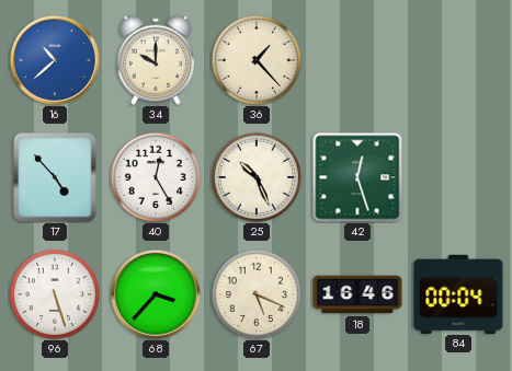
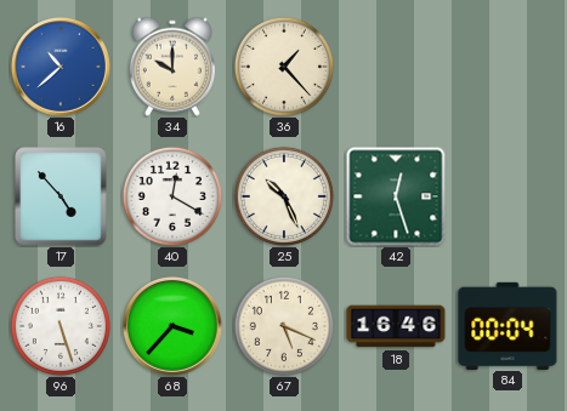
40: 12:25 -> 12:20
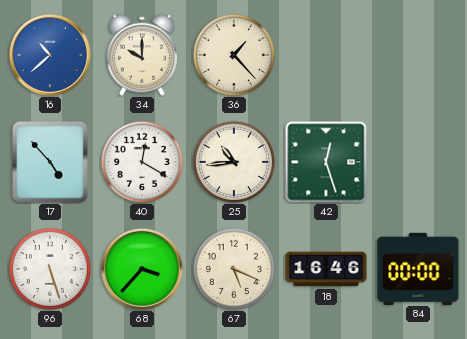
25: 10:26 -> 10:44
84: 00:04 -> 00:00
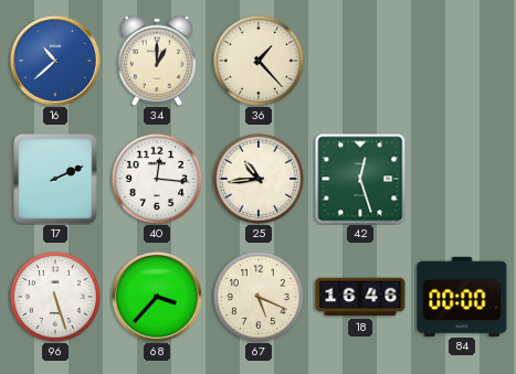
34: 10:00 -> 1:00
17: 4:53 -> 2:11
40: 12:20 -> 12:16
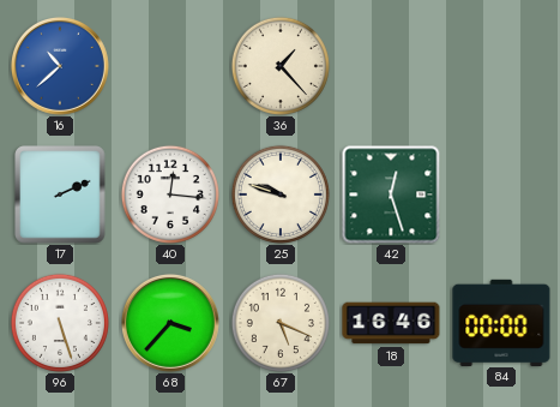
34: 1:00 -> none
25: 10:44 -> 9:48
